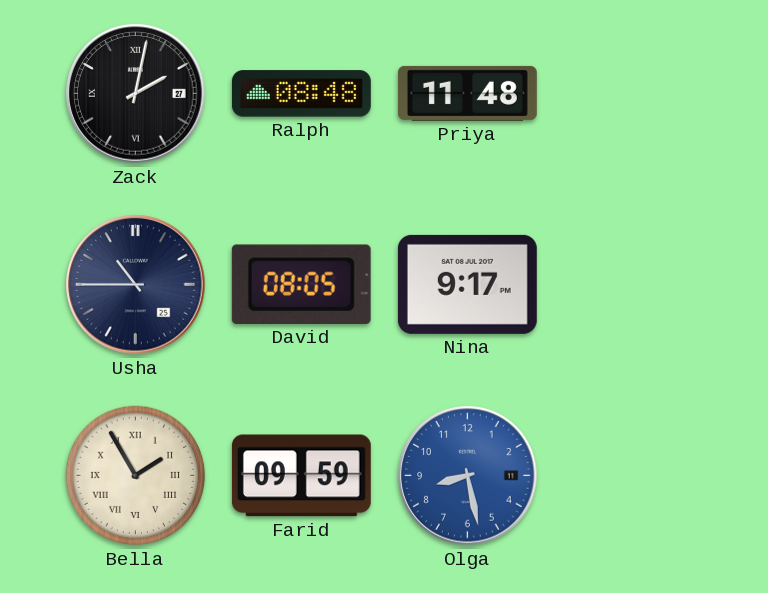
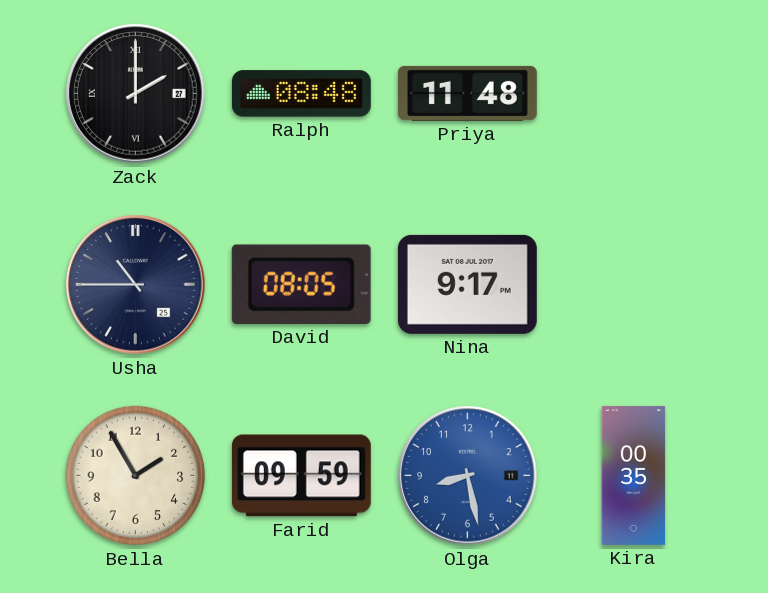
Zack: 2:02 -> 2:00
Bella numerals: Roman -> Arabic
Kira: none -> 00:35
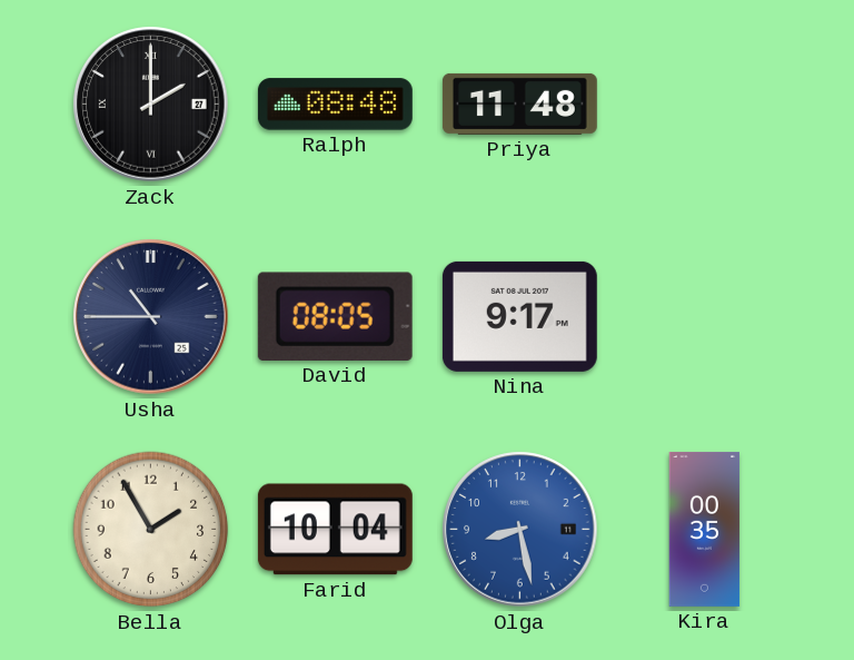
Farid: 09:59 -> 10:04
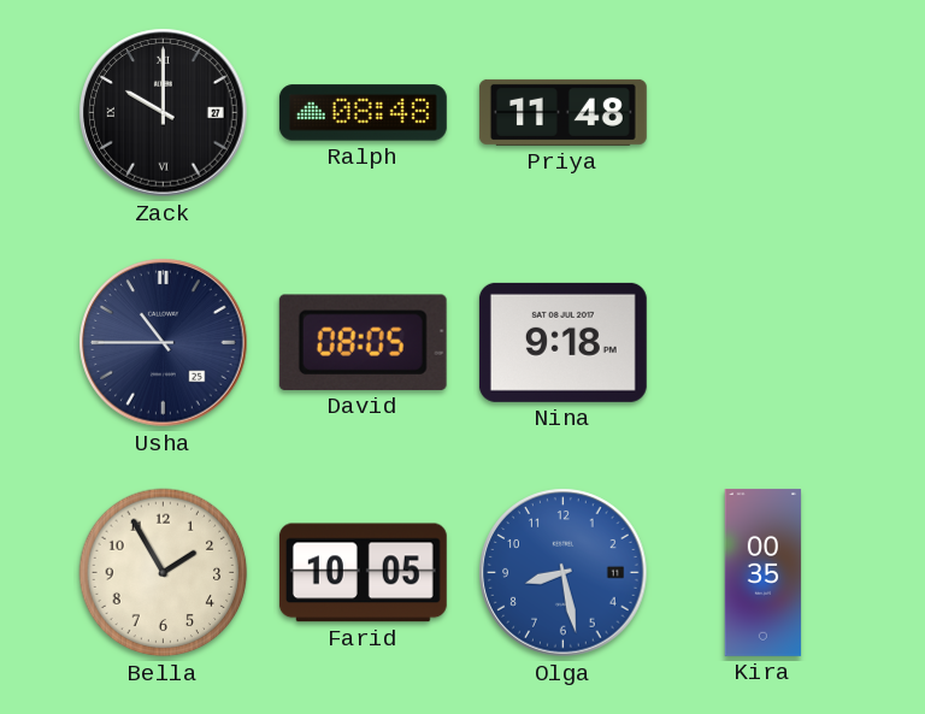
Zack: 2:00 -> 10:00
Nina: 9:17 -> 9:18
Farid: 10:04 -> 10:05
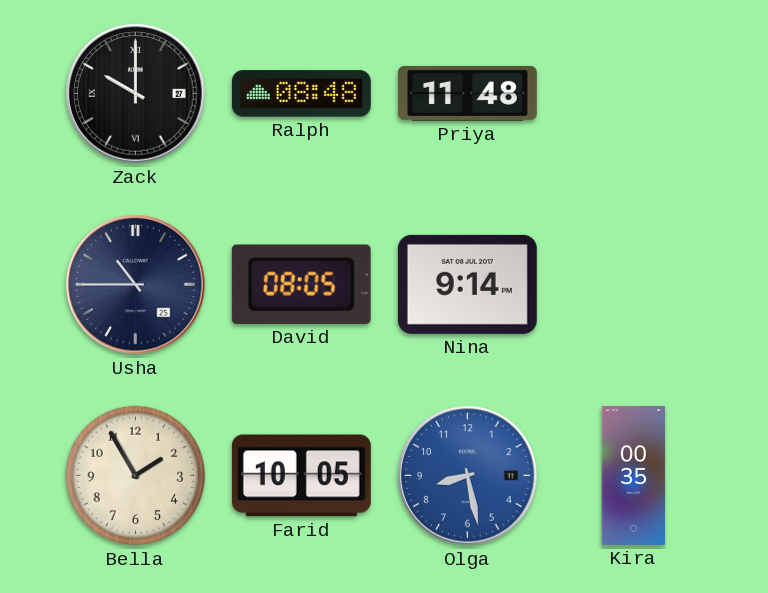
Nina: 9:18 -> 9:14
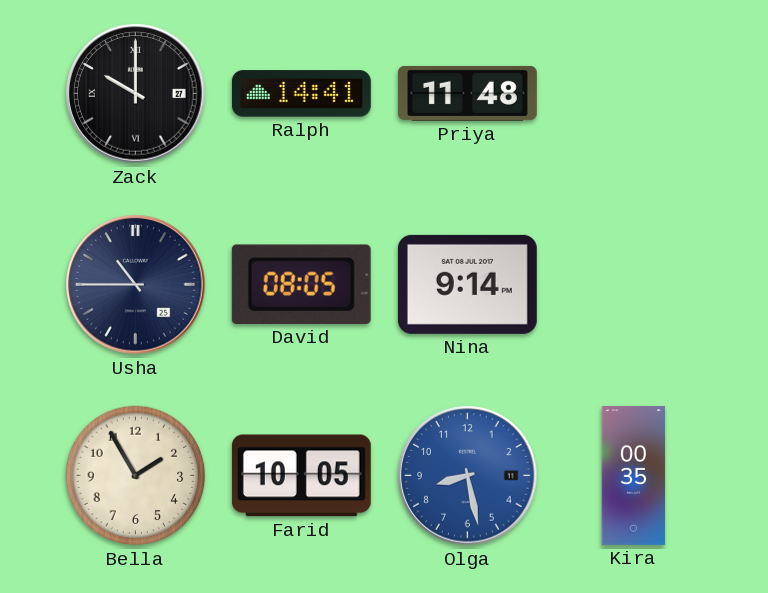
Ralph: 08:48 -> 14:41
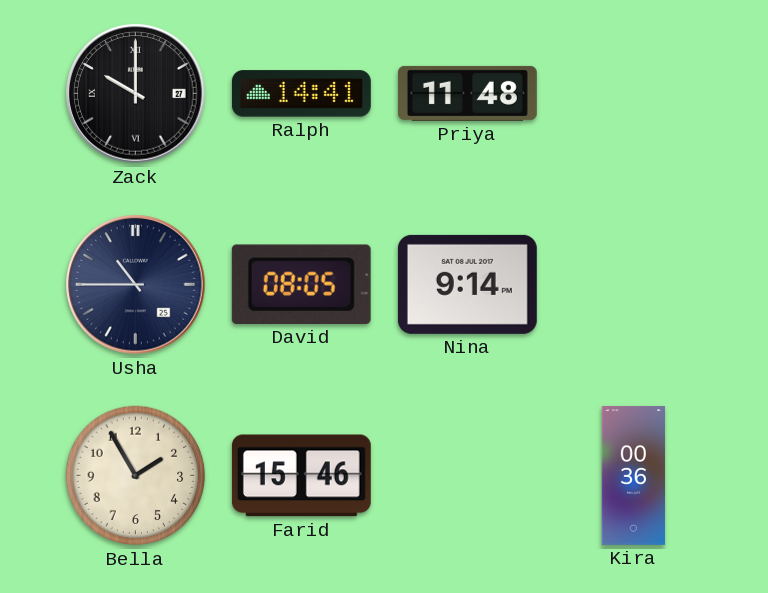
Farid: 10:05 -> 15:46
Olga: 8:28 -> none
Kira: 00:35 -> 00:36
